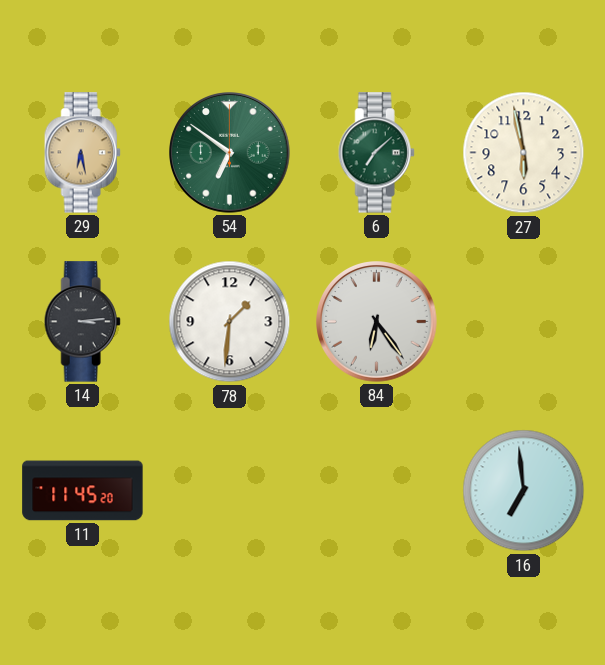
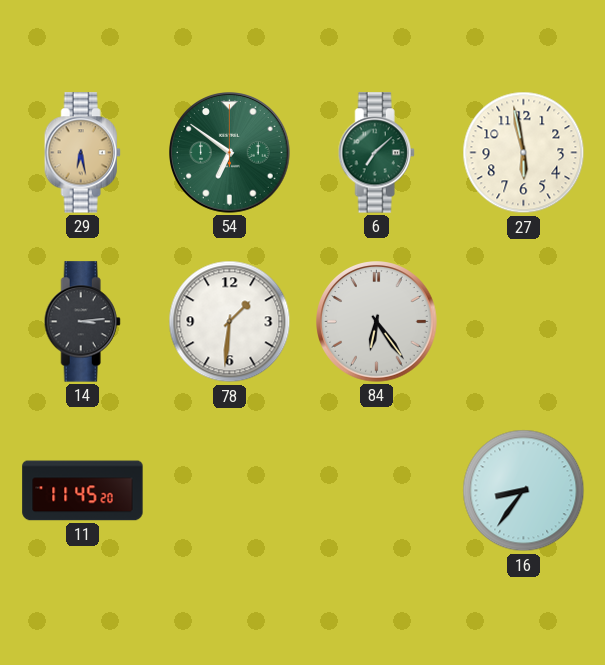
16: 6:59 -> 8:36
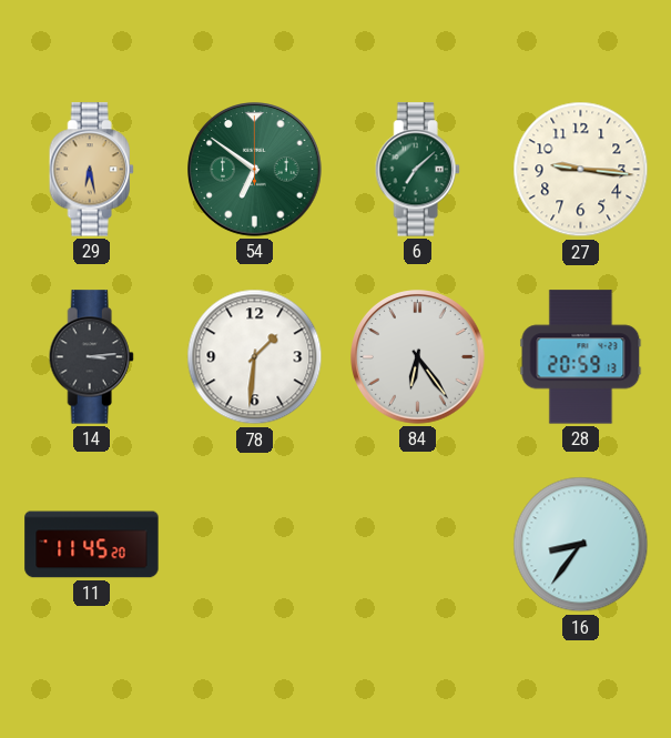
27: 5:58 -> 9:16
28: none -> 20:59
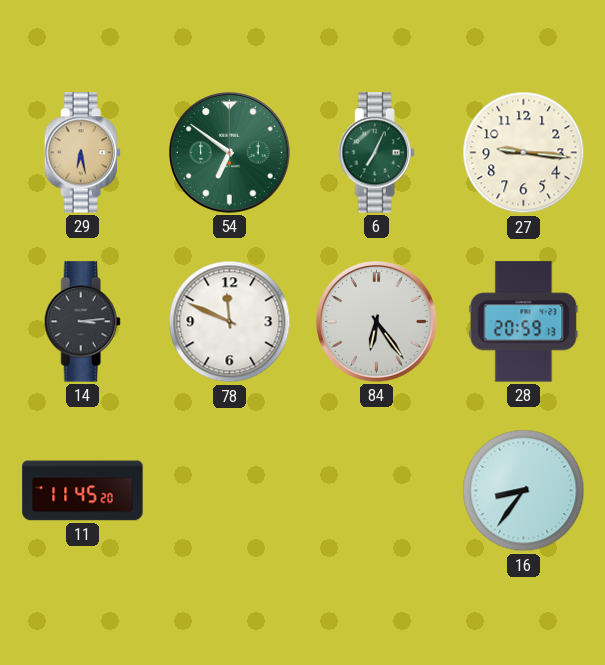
6: 7:08 -> 7:04
78: 1:31 -> 11:49
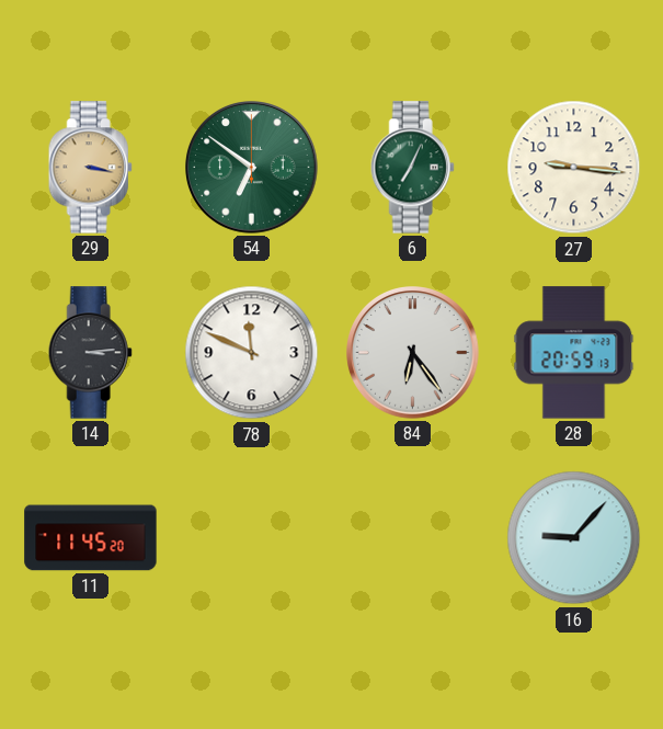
29: 6:28 -> 3:17
16: 8:36 -> 9:07
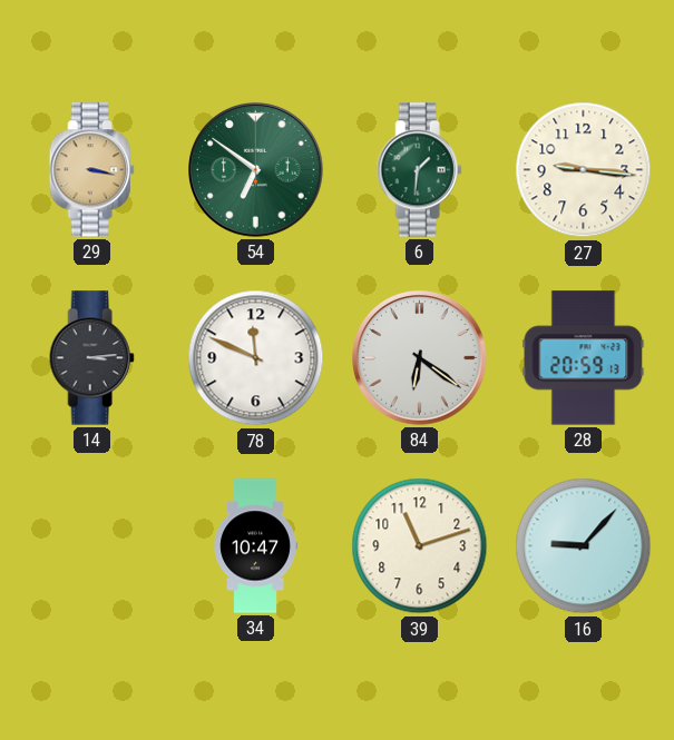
6: 7:04 -> 1:31
84: 6:24 -> 6:21
11: 11:45 -> none
34: none -> 10:47
39: none -> 11:12
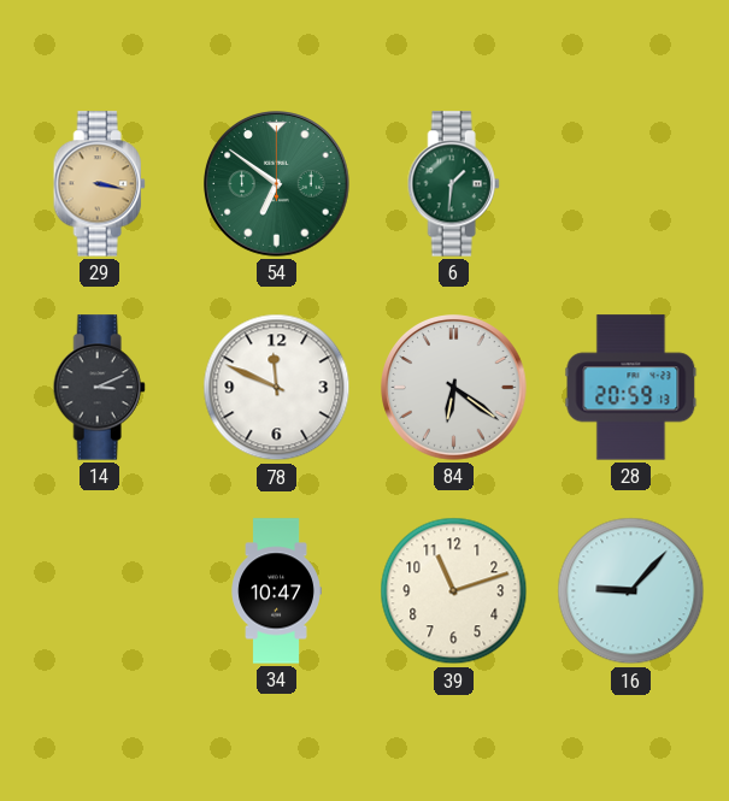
27: 9:16 -> none
14: 3:14 -> 3:11
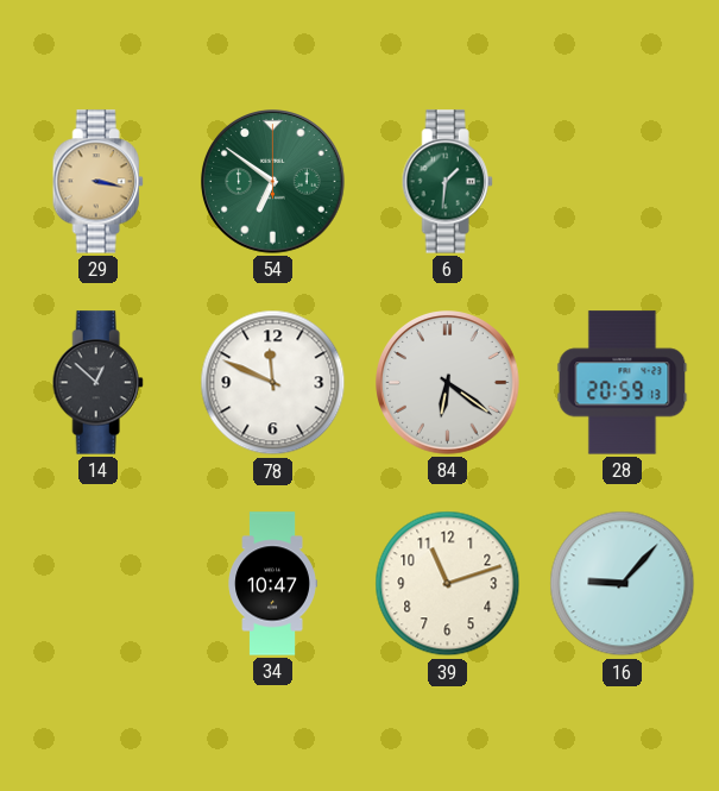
14: 3:11 -> 12:52
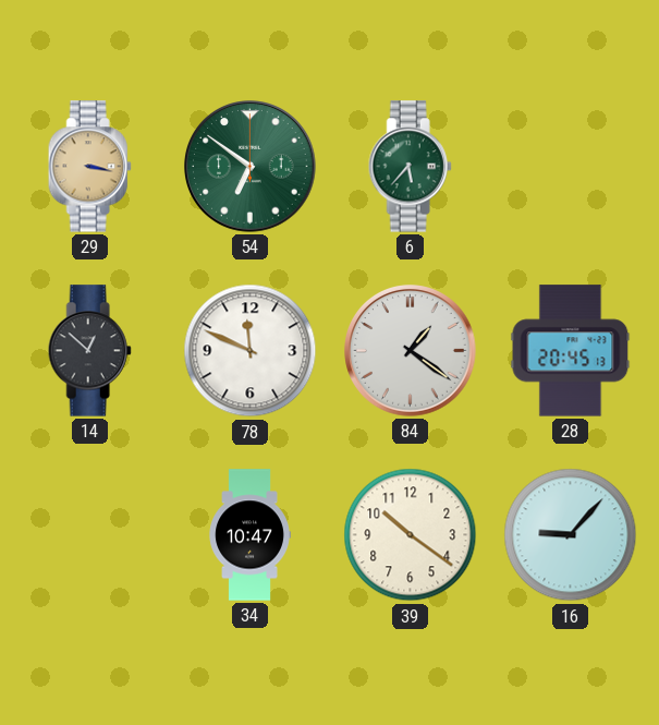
6: 1:31 -> 5:37
84: 6:21 -> 1:21
28: 20:59 -> 20:45
39: 11:12 -> 10:21
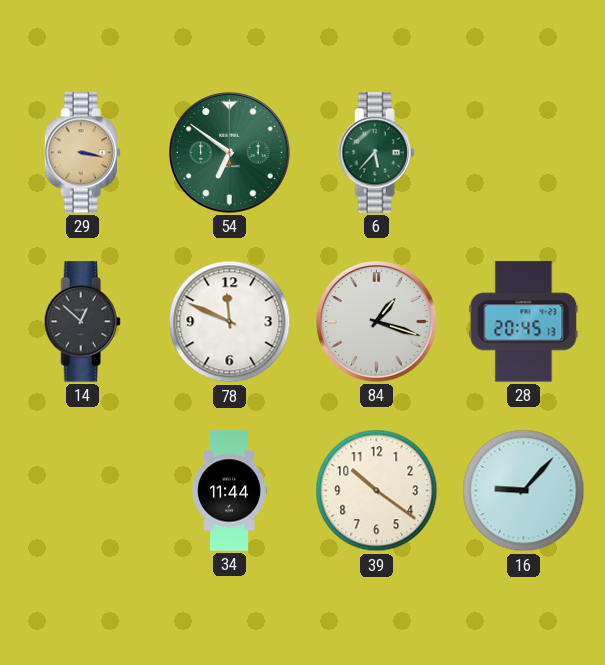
84: 1:21 -> 1:18
34: 10:47 -> 11:44
